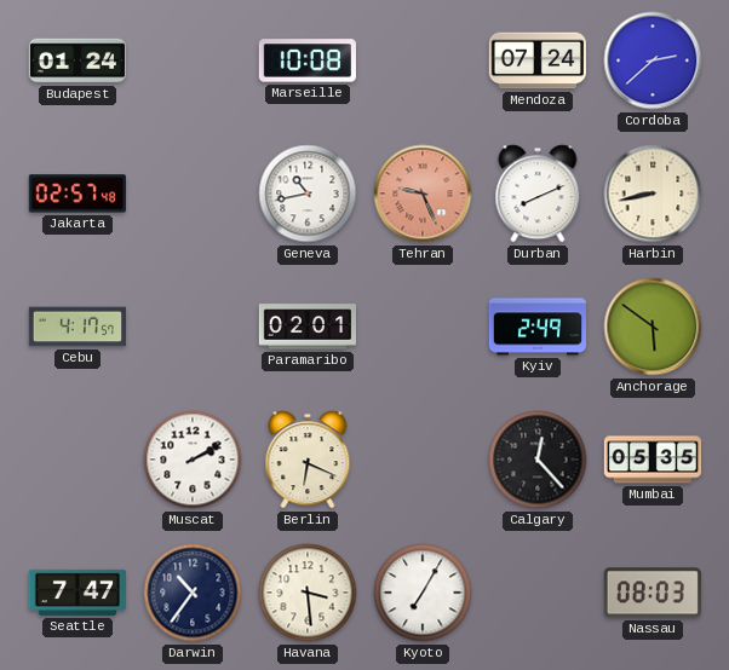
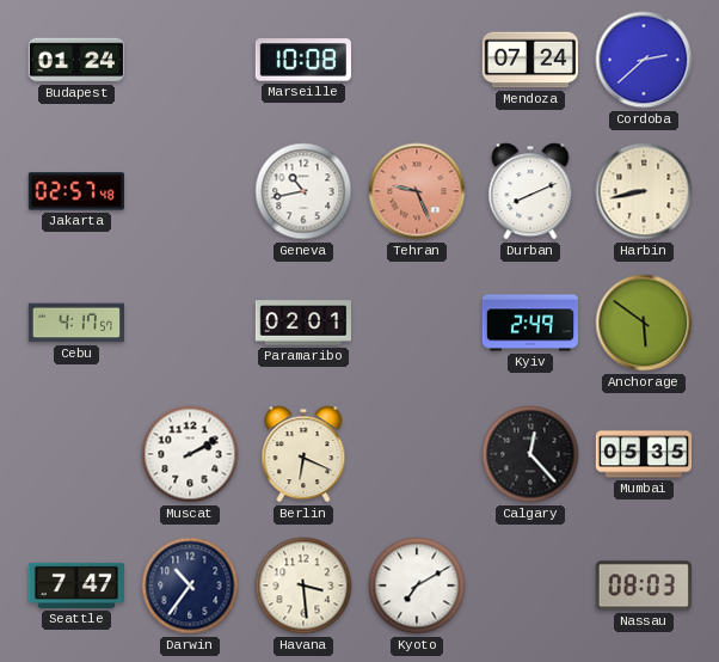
Kyoto: 7:05 -> 7:10
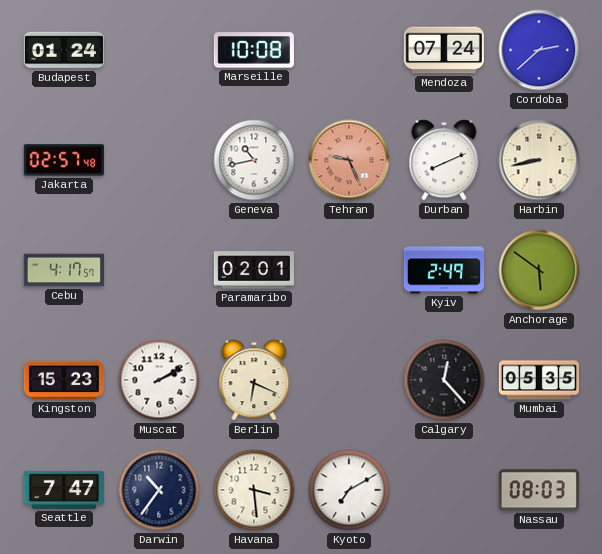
Kingston: none -> 15:23
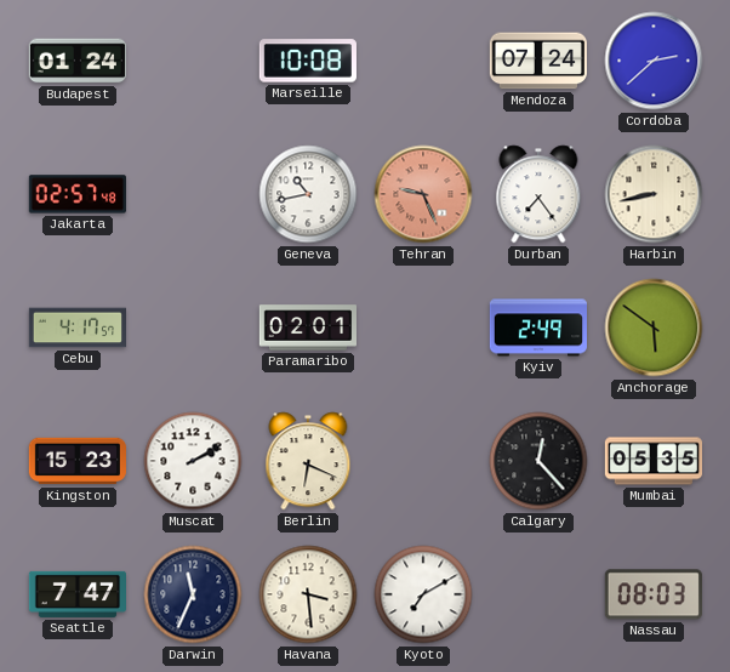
Durban: 8:11 -> 7:24
Darwin: 10:36 -> 11:34
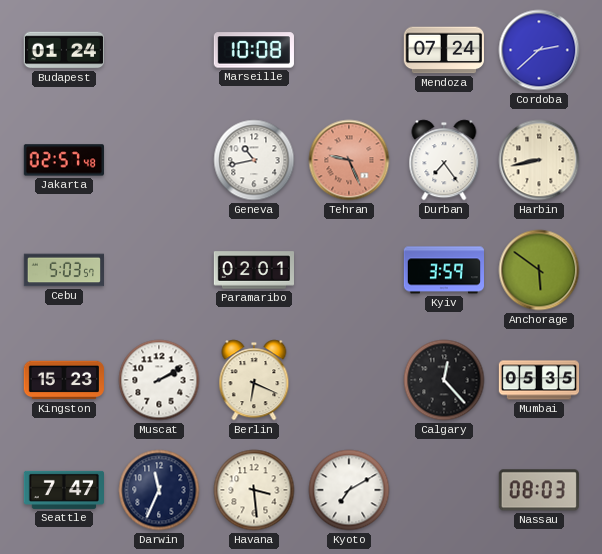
Cebu: 4:17 -> 5:03
Kyiv: 2:49 -> 3:59
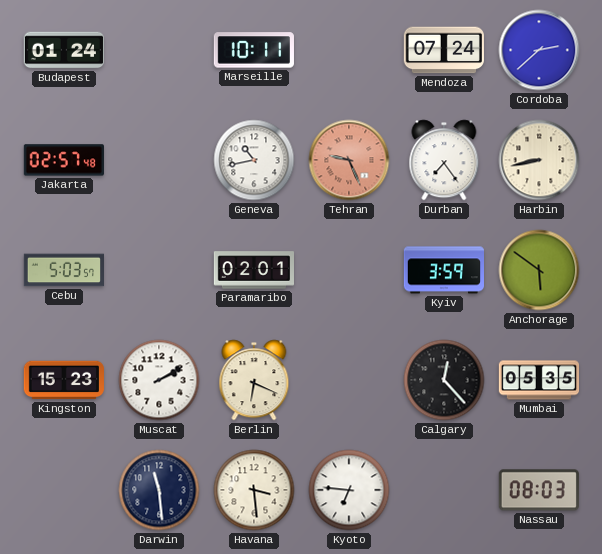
Marseille: 10:08 -> 10:11
Seattle: 7:47 -> none
Darwin: 11:34 -> 11:29
Kyoto: 7:10 -> 6:46
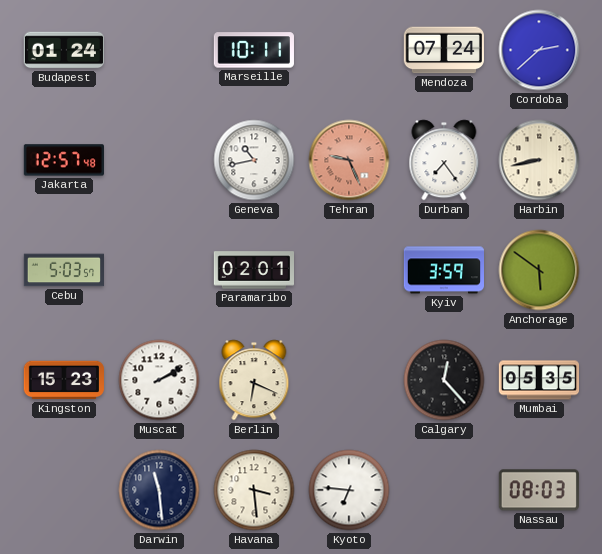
Jakarta: 02:57 -> 12:57
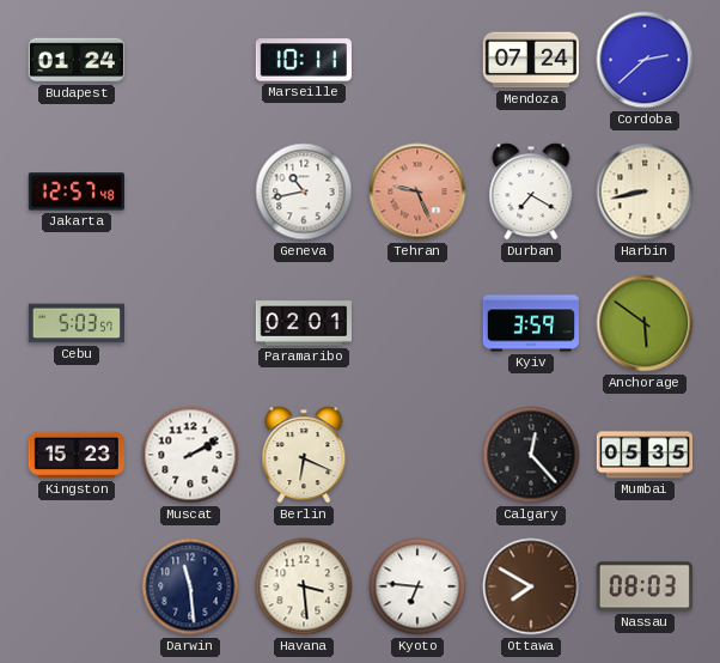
Durban: 7:24 -> 7:20
Ottawa: none -> 7:50
